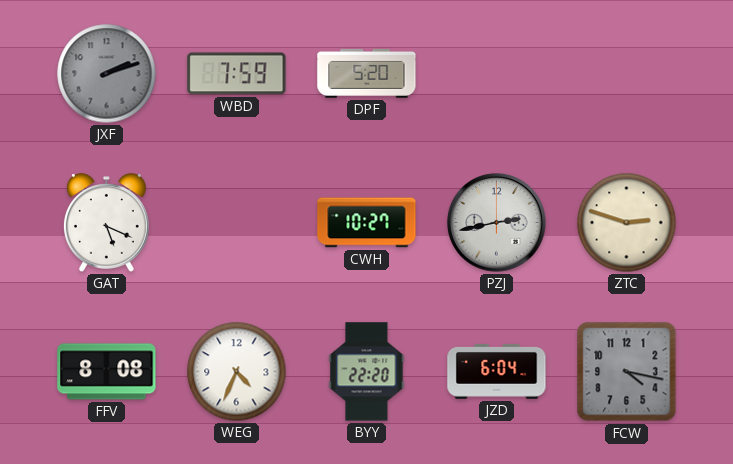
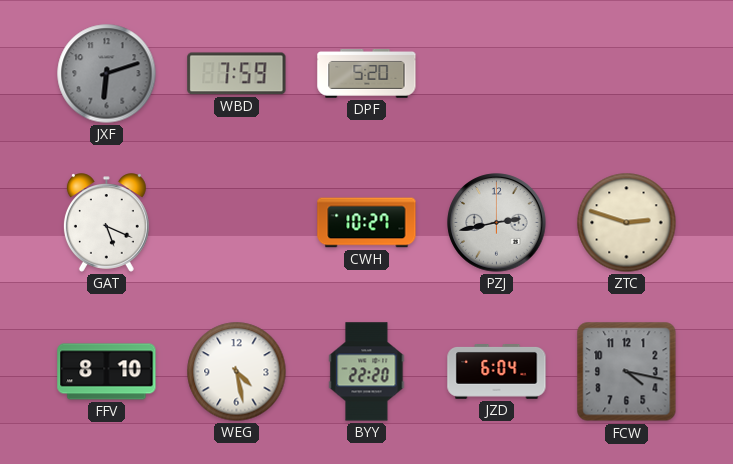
JXF: 2:12 -> 6:12
FFV: 8:08 -> 8:10
WEG: 4:34 -> 4:28
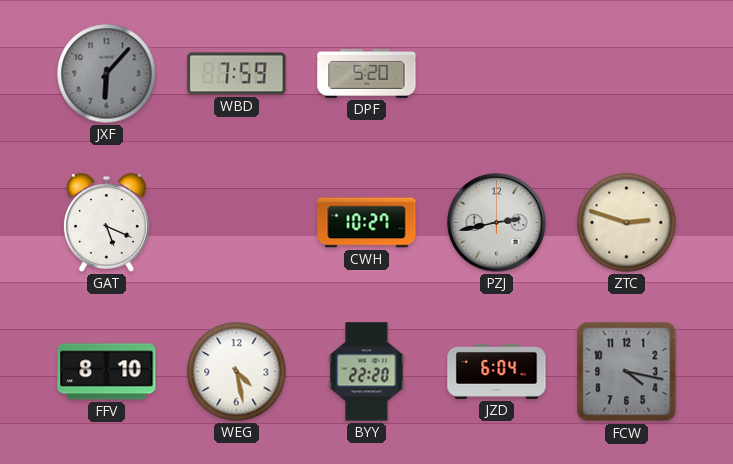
JXF: 6:12 -> 6:07
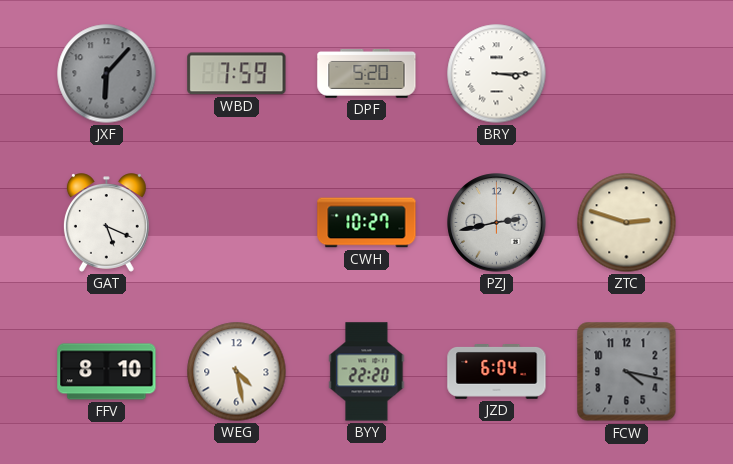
BRY: none -> 3:15
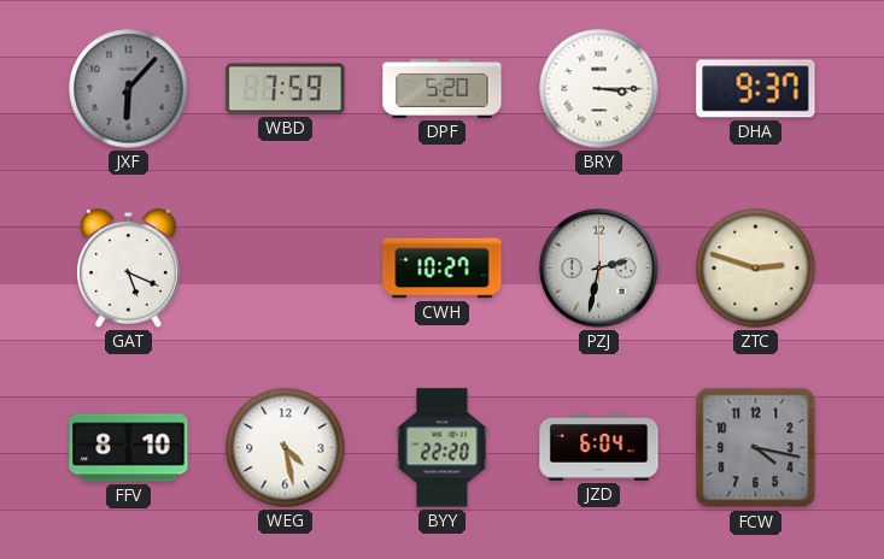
DHA: none -> 9:37
PZJ: 2:43 -> 2:32
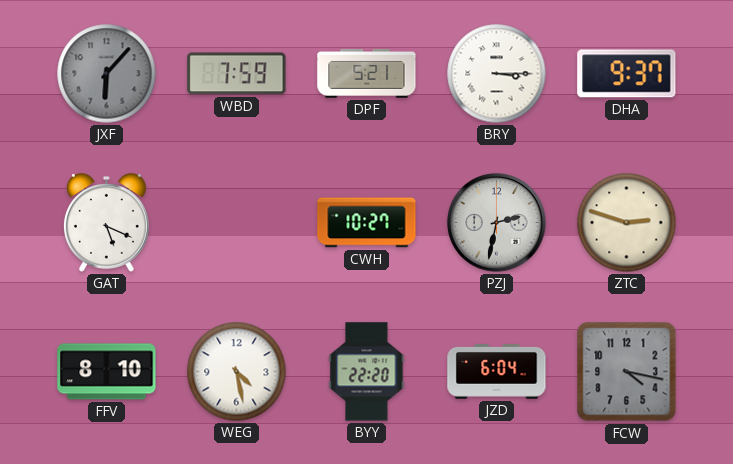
DPF: 5:20 -> 5:21
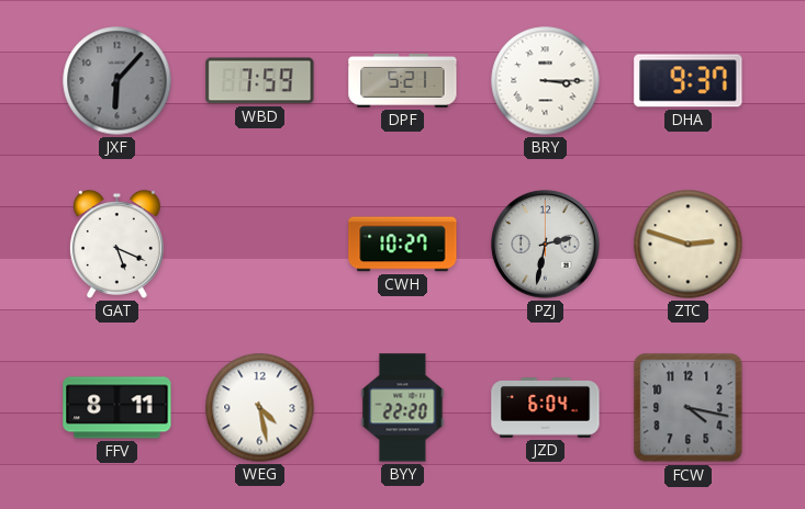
FFV: 8:10 -> 8:11
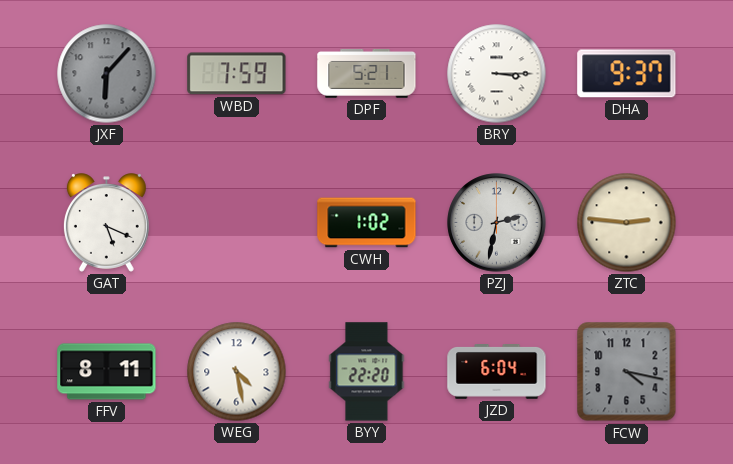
CWH: 10:27 -> 1:02
ZTC: 2:48 -> 2:46
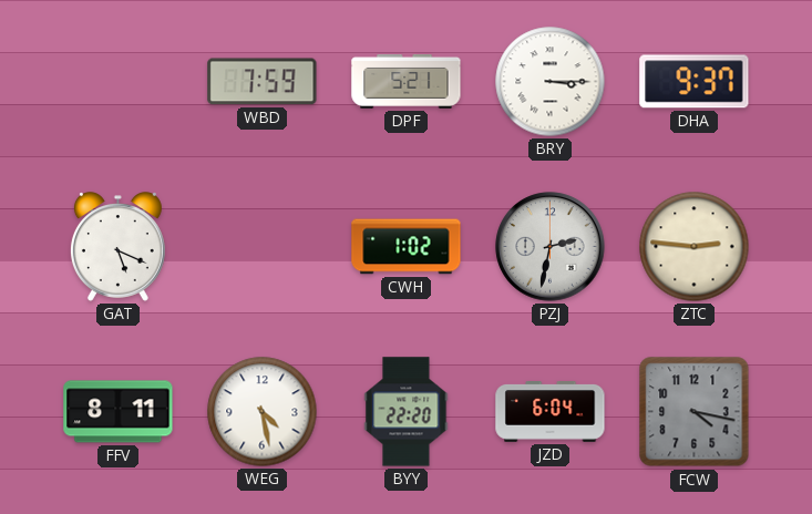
JXF: 6:07 -> none
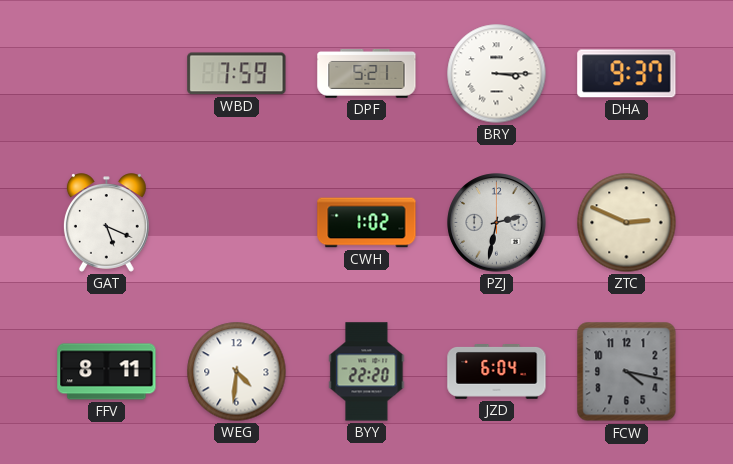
ZTC: 2:46 -> 2:49
WEG: 4:28 -> 4:31
